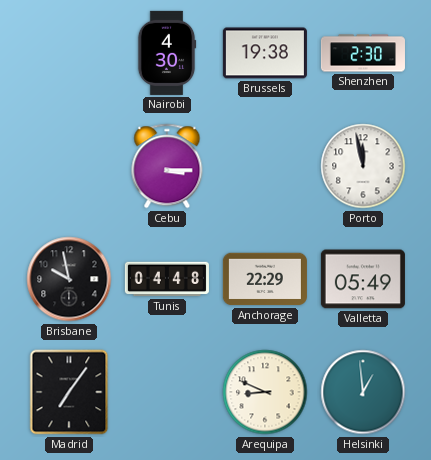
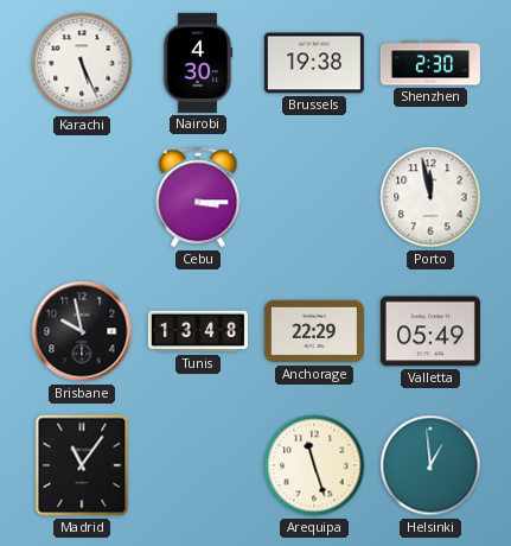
Karachi: none -> 5:26
Tunis: 04:48 -> 13:48
Madrid: 7:06 -> 11:06
Arequipa: 8:49 -> 11:27
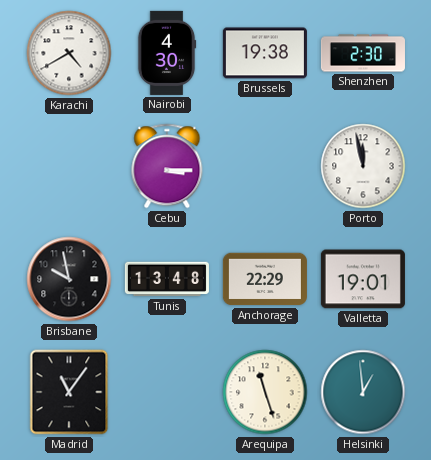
Karachi: 5:26 -> 4:40
Valletta: 05:49 -> 19:01
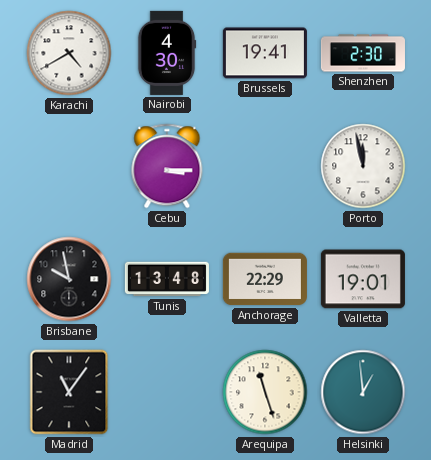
Brussels: 19:38 -> 19:41
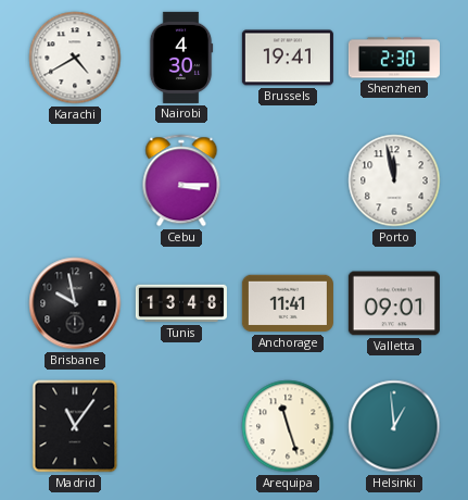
Anchorage: 22:29 -> 11:41
Valletta: 19:01 -> 09:01
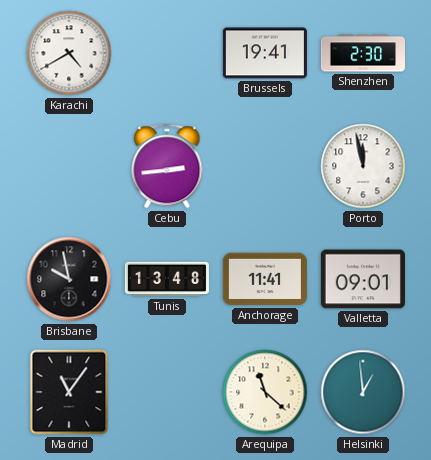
Nairobi: 4:30 -> none
Cebu: 3:15 -> 2:44
Arequipa: 11:27 -> 11:22
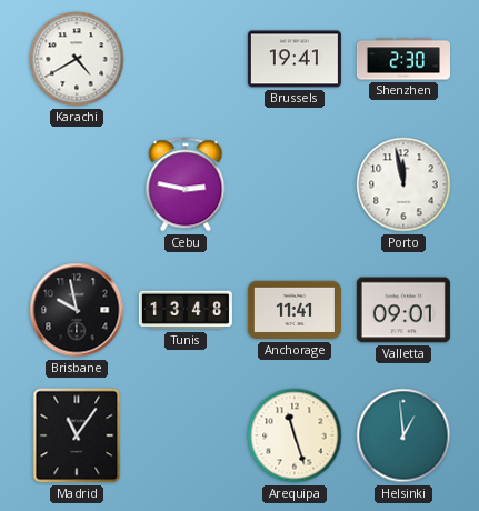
Cebu: 2:44 -> 2:47
Arequipa: 11:22 -> 11:27
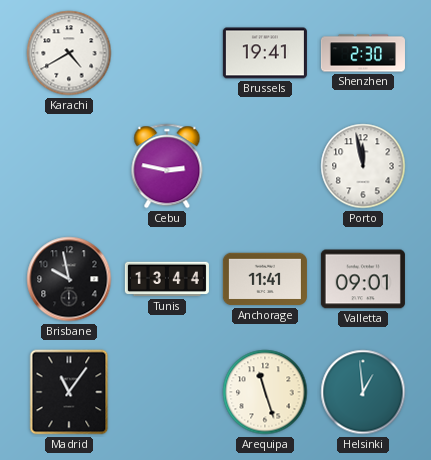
Tunis: 13:48 -> 13:44
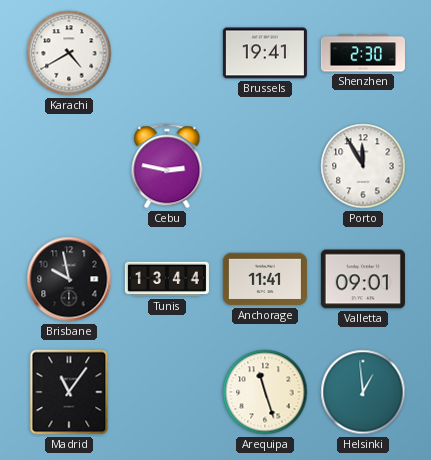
Porto: 11:58 -> 11:55
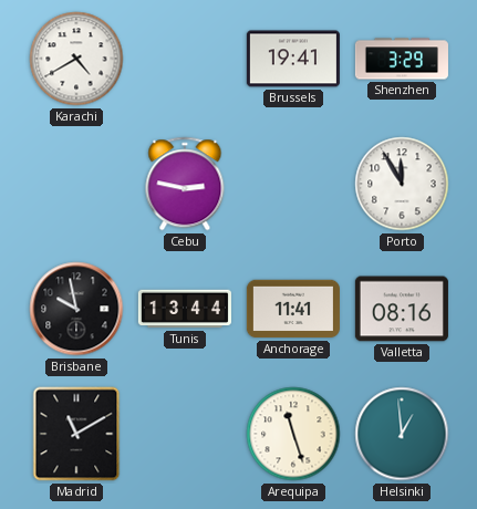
Shenzhen: 2:30 -> 3:29
Valletta: 09:01 -> 08:16
Madrid: 11:06 -> 11:10
